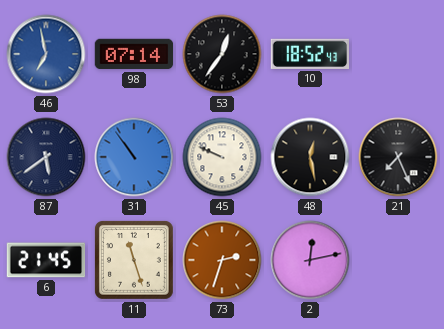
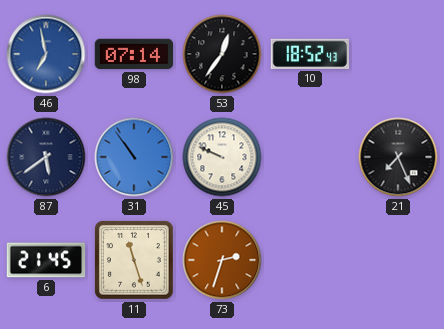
48: 12:28 -> none
2: 12:13 -> none
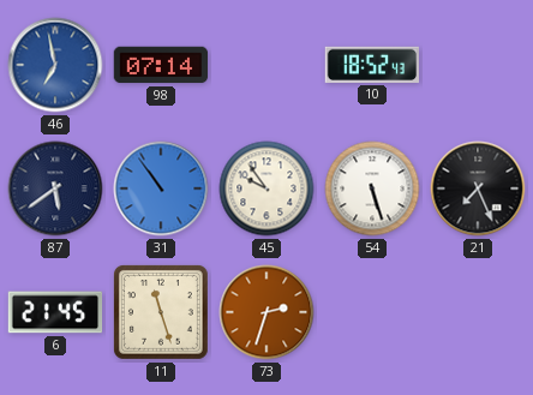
53: 12:36 -> none
45: 9:49 -> 9:54
54: none -> 5:27
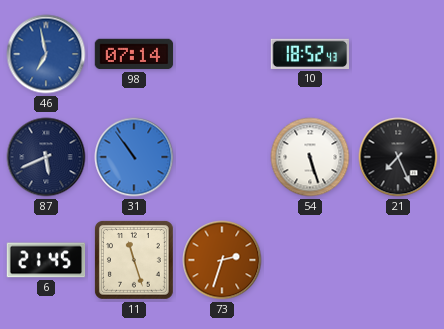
87: 5:39 -> 5:41
45: 9:54 -> none
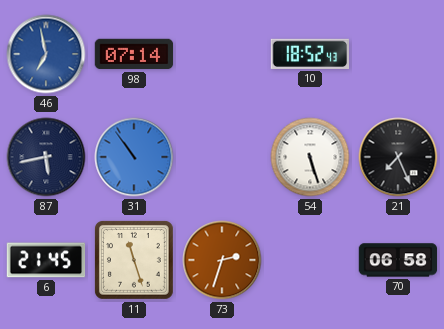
87: 5:41 -> 5:43
70: none -> 06:58
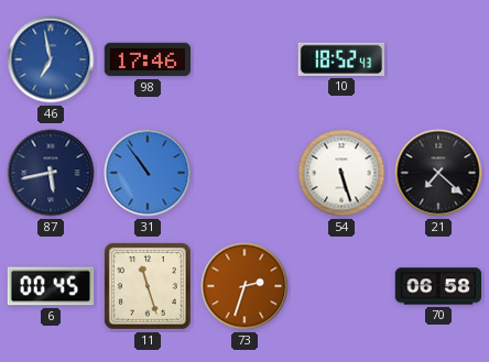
98: 07:14 -> 17:46
21: 7:26 -> 7:22
6: 21:45 -> 00:45
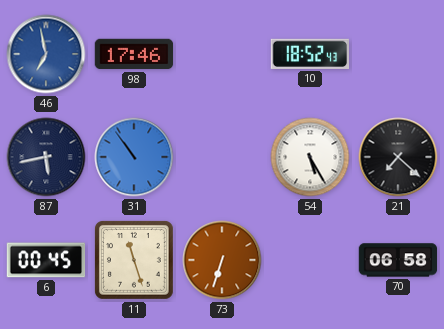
54: 5:27 -> 5:25
73: 2:33 -> 6:33
